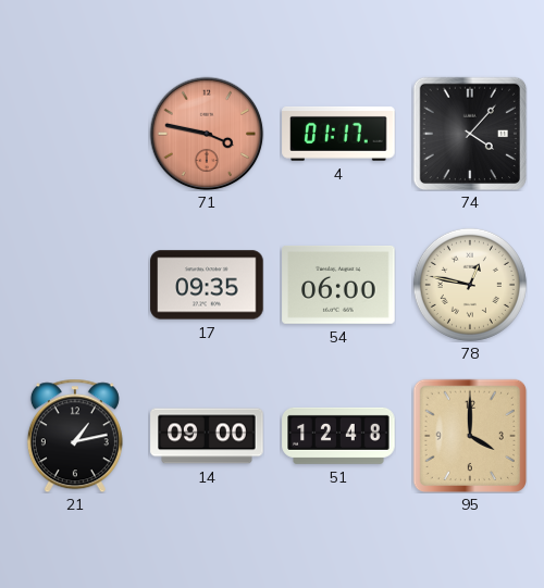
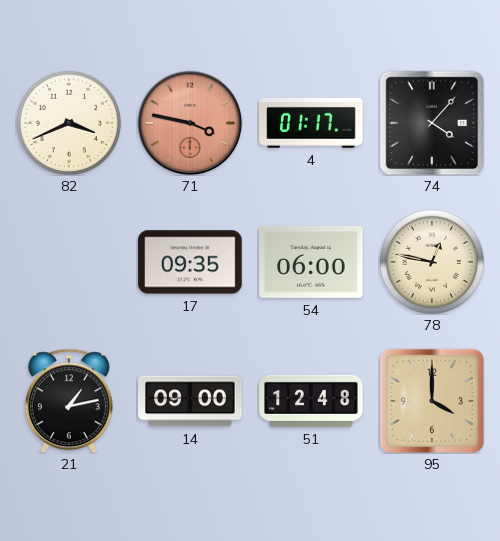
82: none -> 3:41
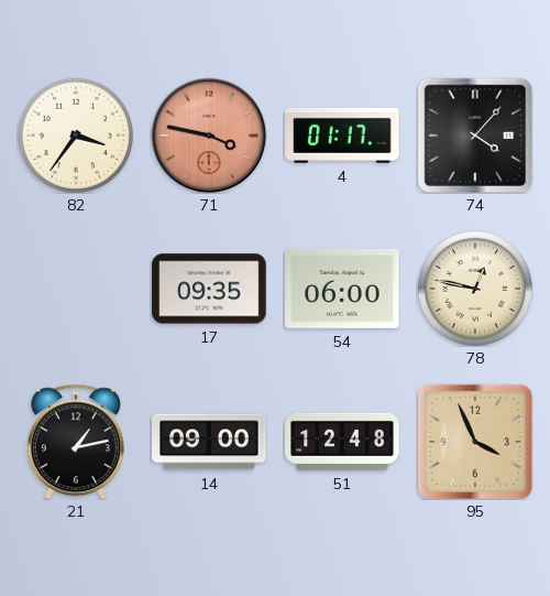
82: 3:41 -> 3:36
95: 4:00 -> 3:56
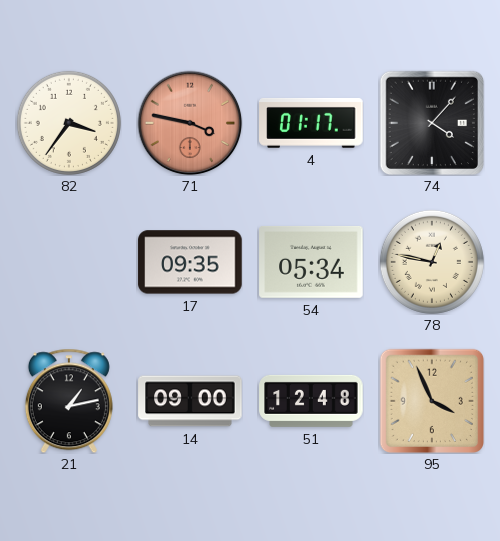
54: 06:00 -> 05:34
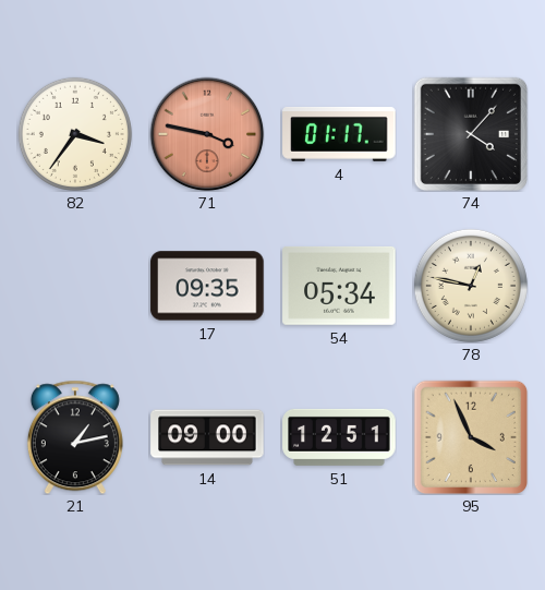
51: 12:48 -> 12:51
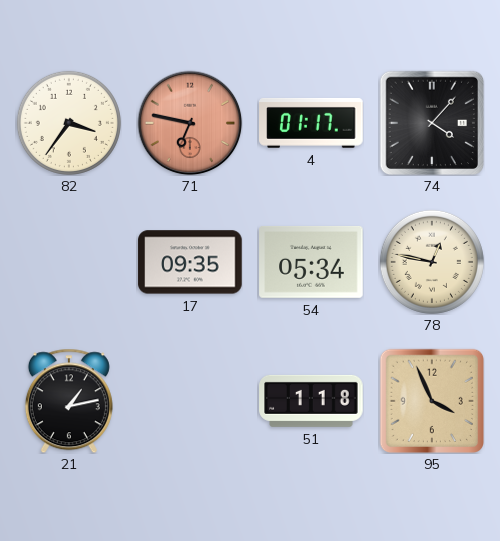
71: 3:47 -> 6:47
14: 09:00 -> none
51: 12:51 -> 1:18
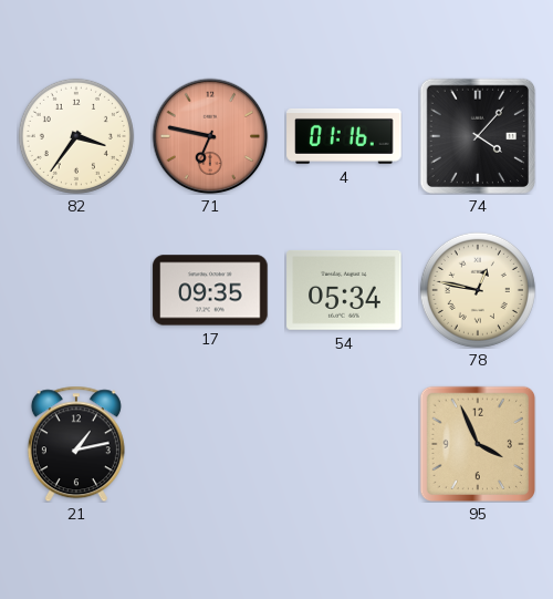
4: 01:17 -> 01:16
51: 1:18 -> none
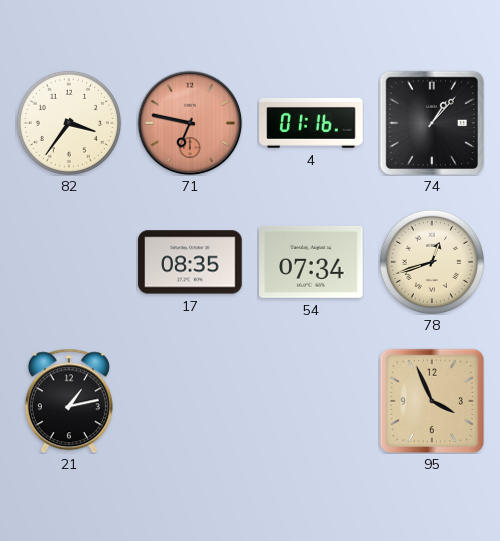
74: 4:07 -> 1:07
17: 09:35 -> 08:35
54: 05:34 -> 07:34
78: 12:47 -> 12:42
